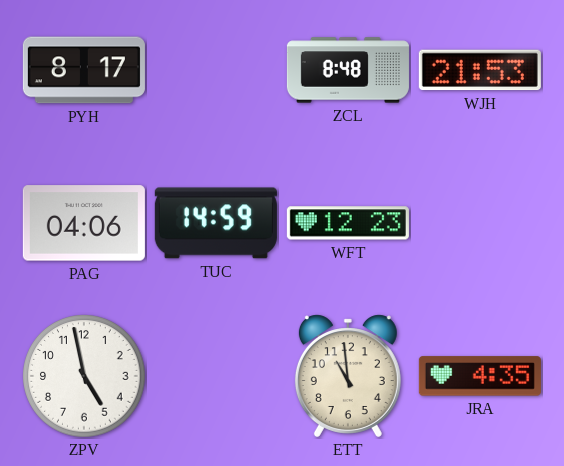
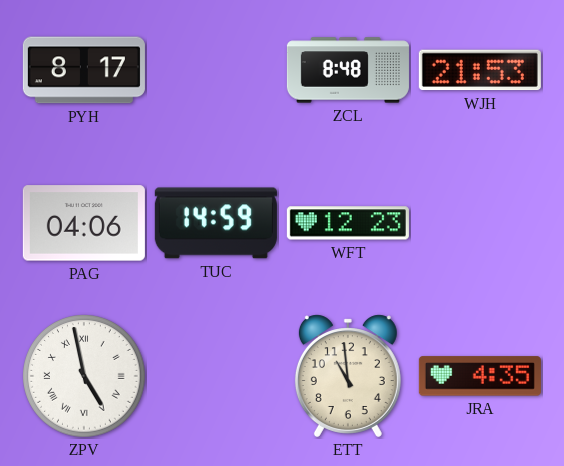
ZPV numerals: Arabic -> Roman
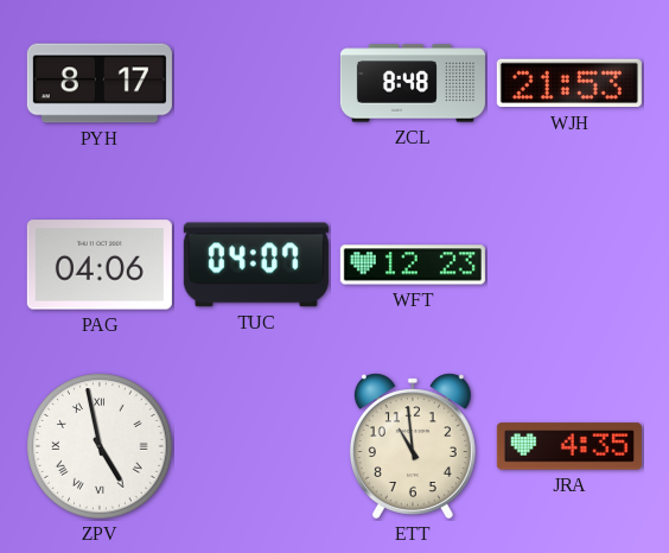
TUC: 14:59 -> 04:07
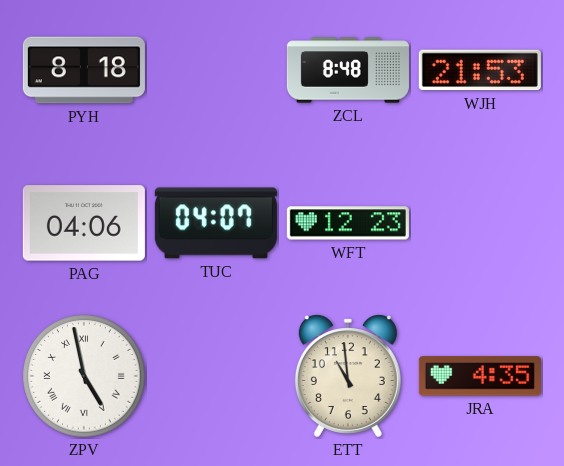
PYH: 8:17 -> 8:18
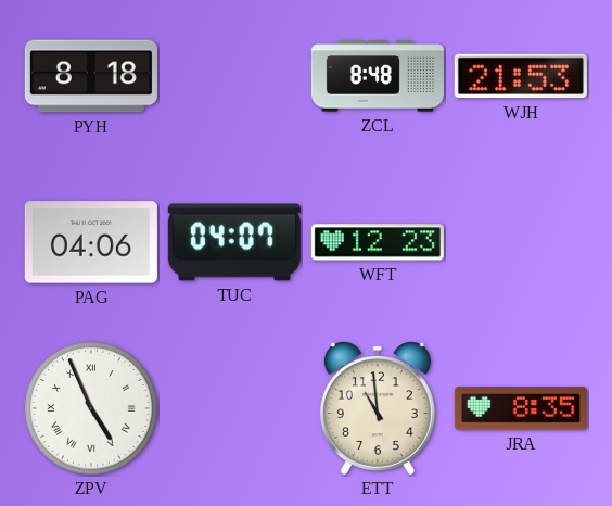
ZPV: 4:58 -> 4:56
JRA: 4:35 -> 8:35
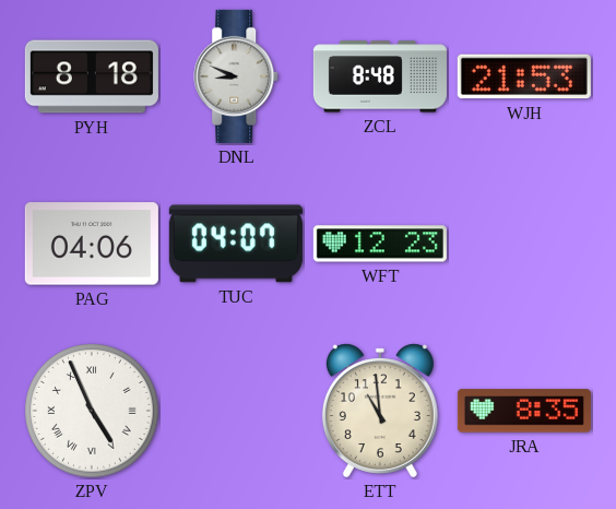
DNL: none -> 8:49
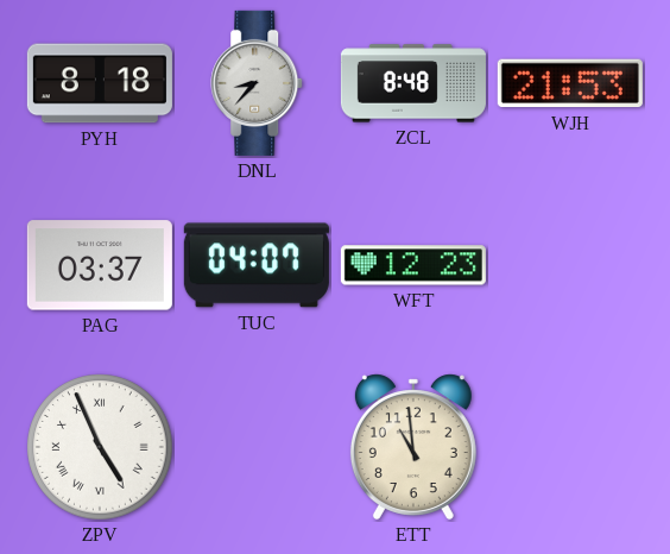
DNL: 8:49 -> 8:37
PAG: 04:06 -> 03:37
JRA: 8:35 -> none
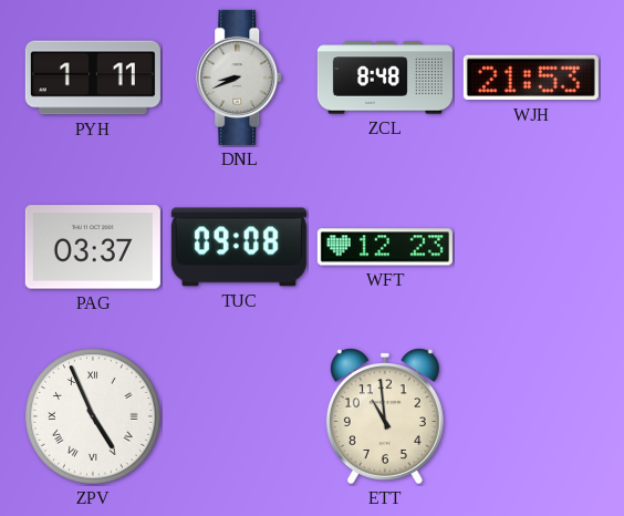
PYH: 8:18 -> 1:11
DNL: 8:37 -> 8:41
TUC: 04:07 -> 09:08
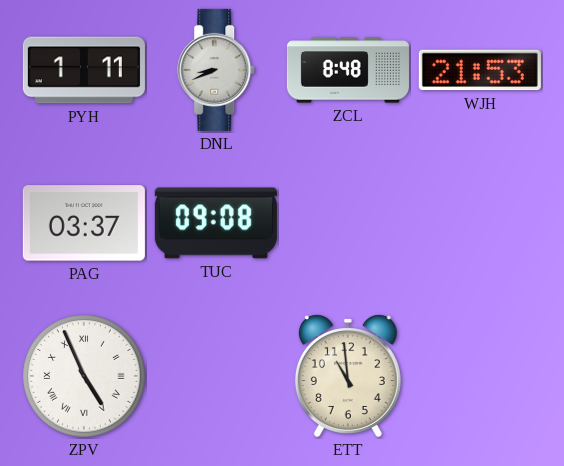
WFT: 12:23 -> none
